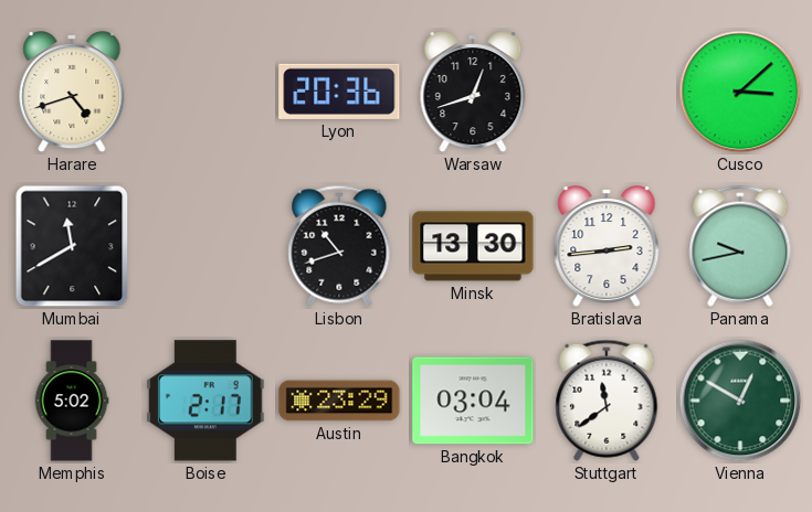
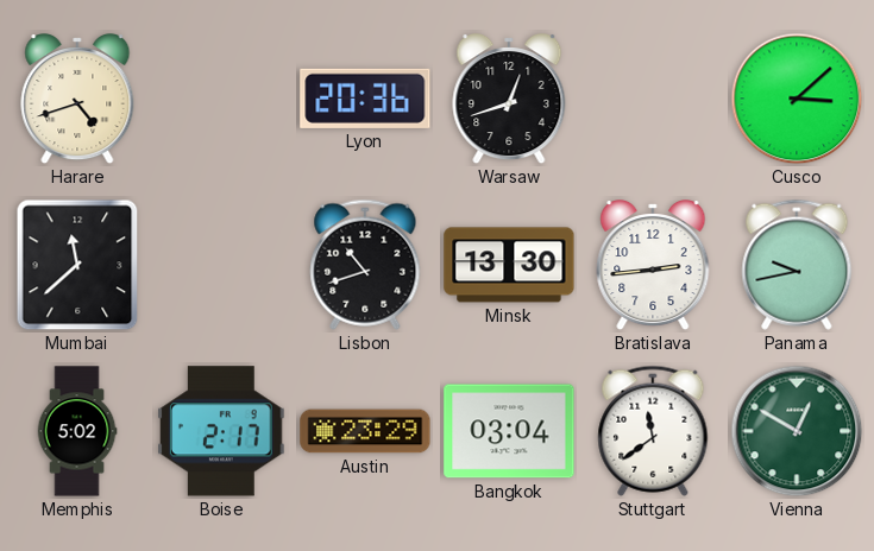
Mumbai: 11:40 -> 11:38
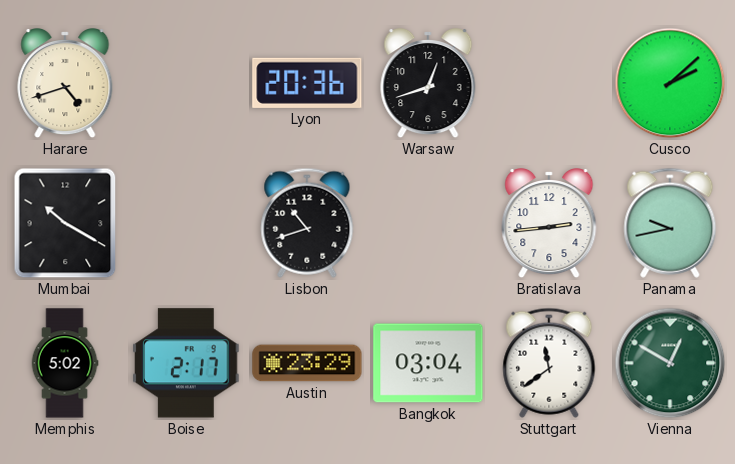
Cusco: 3:08 -> 2:08
Mumbai: 11:38 -> 10:20
Minsk: 13:30 -> none
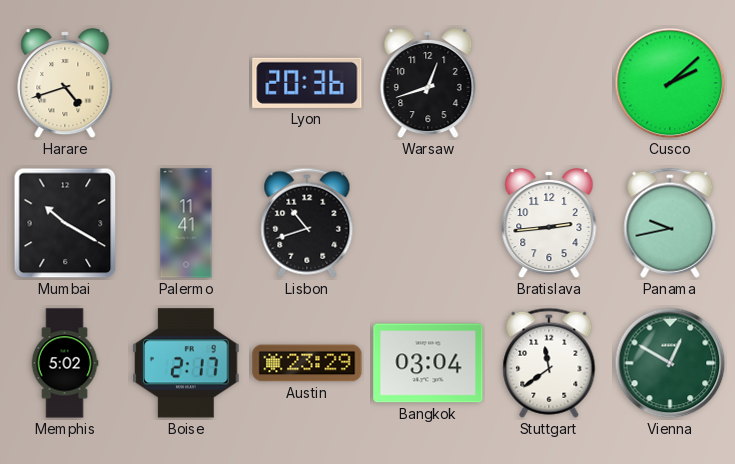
Palermo: none -> 11:41
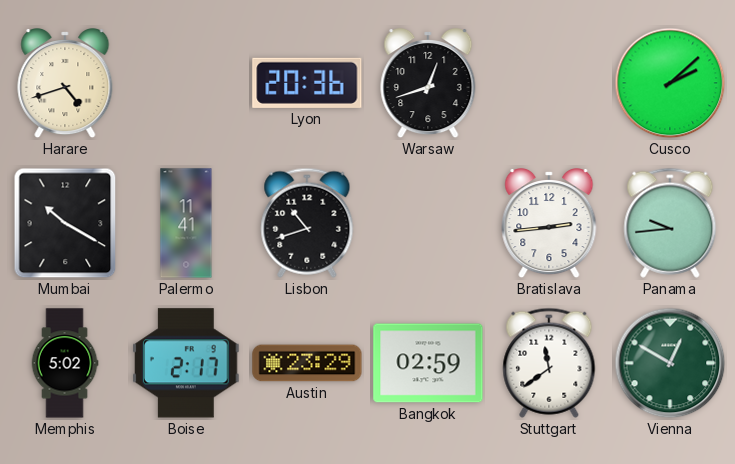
Panama: 9:43 -> 9:44
Bangkok: 03:04 -> 02:59
